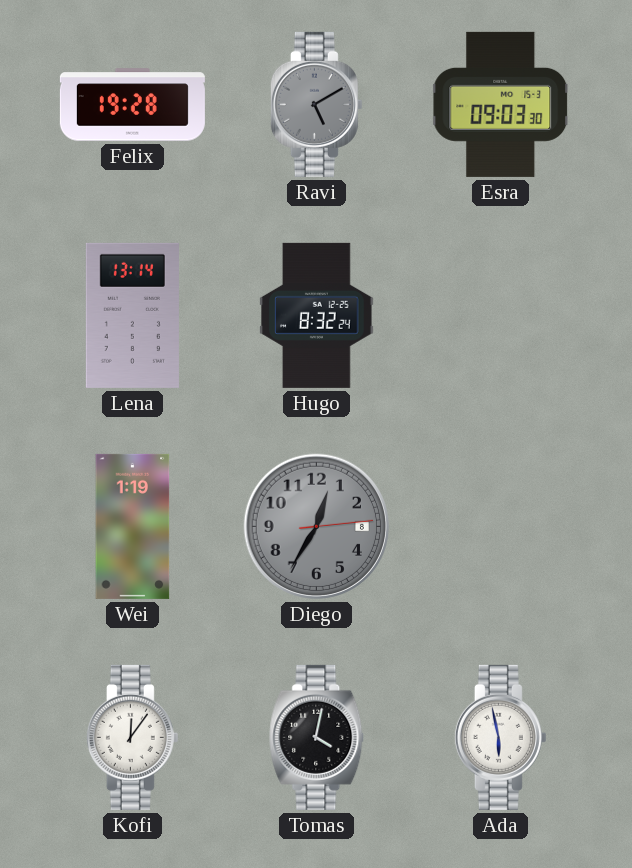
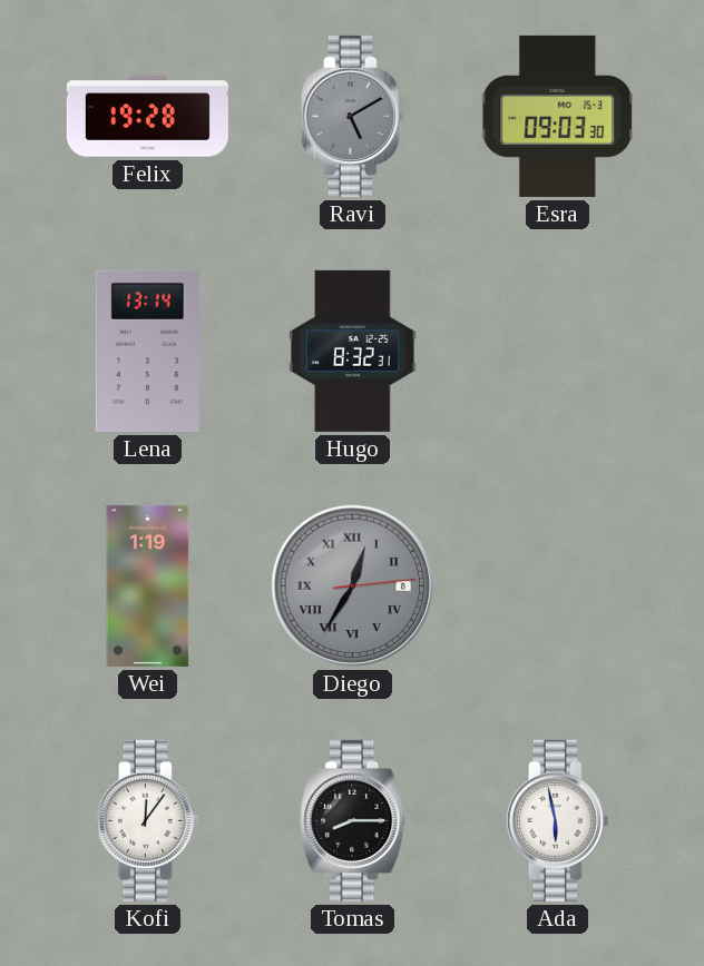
Hugo: 8:32:24 -> 8:32:31
Diego numerals: Arabic -> Roman
Tomas: 4:02 -> 8:15
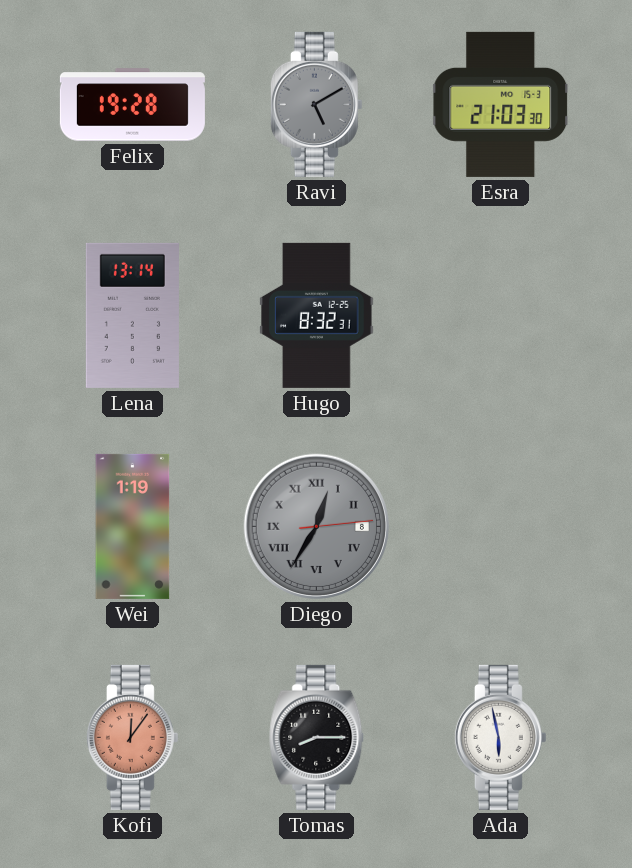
Esra: 09:03 -> 21:03
Kofi dial: white -> salmon
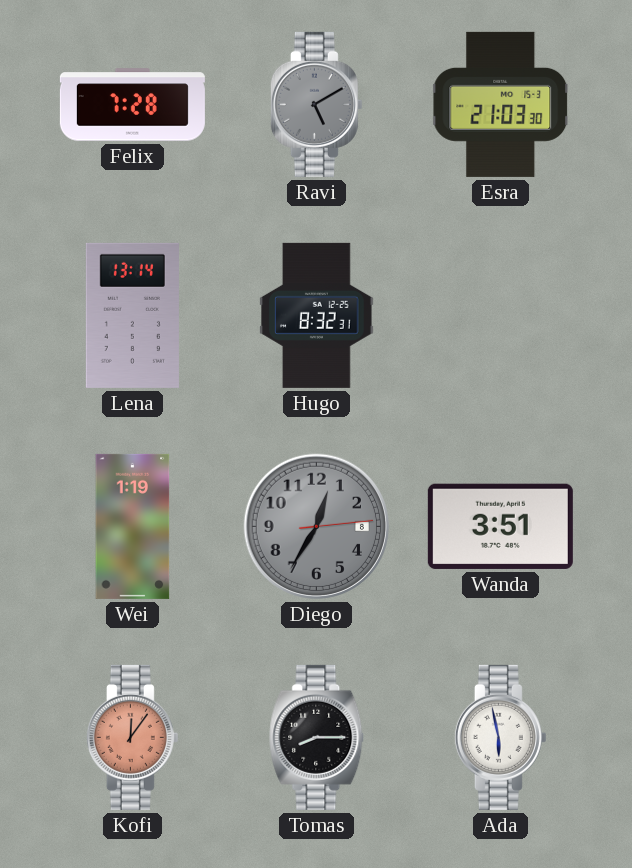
Felix: 19:28 -> 7:28
Diego numerals: Roman -> Arabic
Wanda: none -> 3:51
